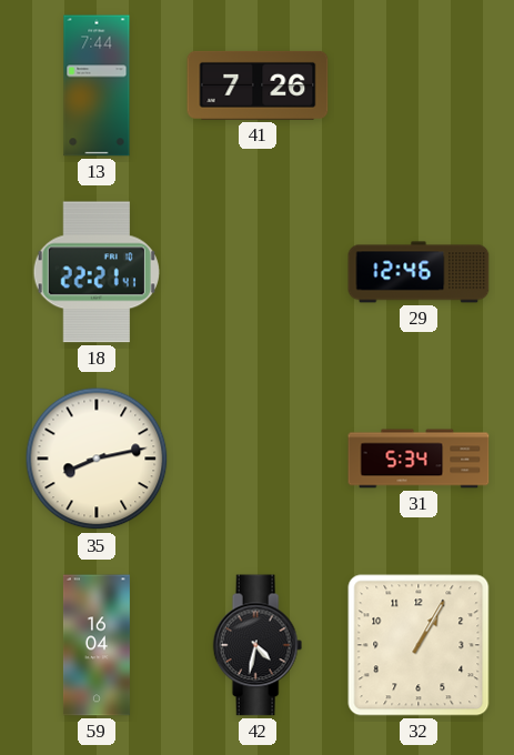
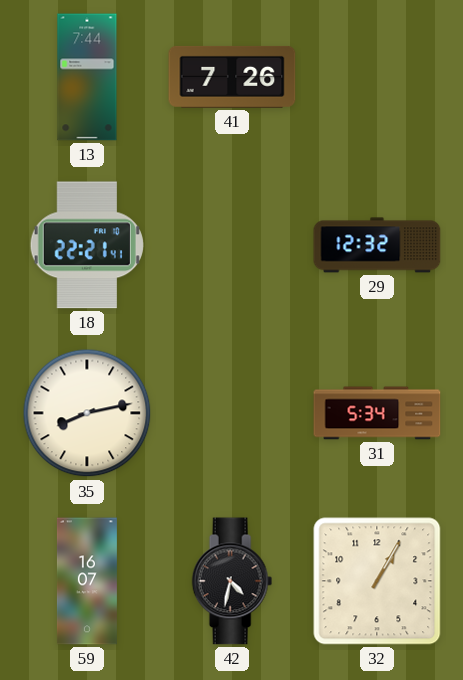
29: 12:46 -> 12:32
59: 16:04 -> 16:07
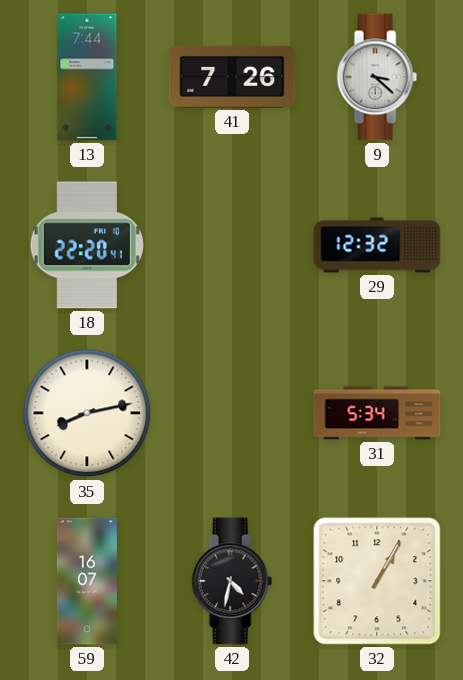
9: none -> 3:22
18: 22:21 -> 22:20
